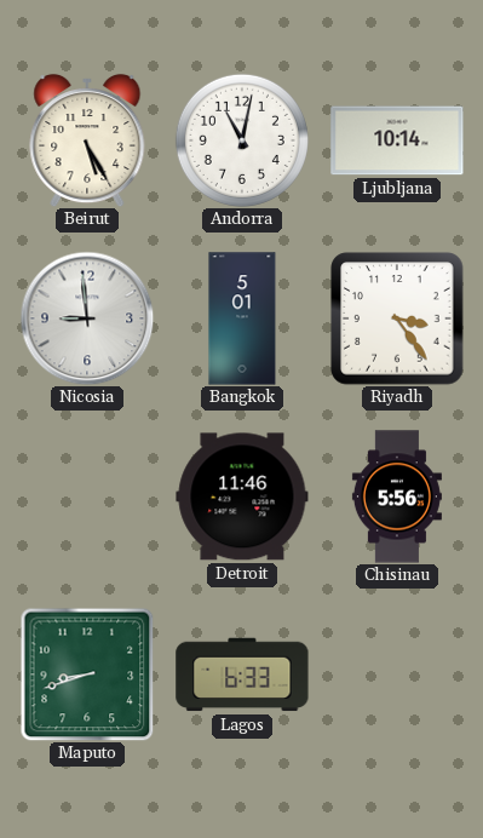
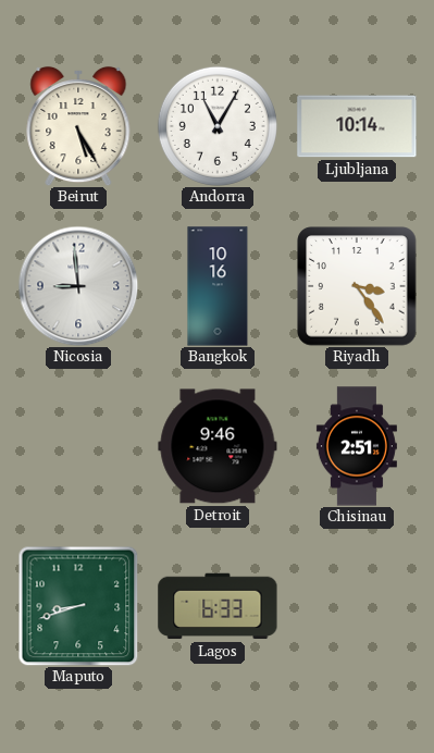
Andorra: 11:02 -> 11:05
Bangkok: 5:01 -> 10:16
Detroit: 11:46 -> 9:46
Chisinau: 5:56 -> 2:51
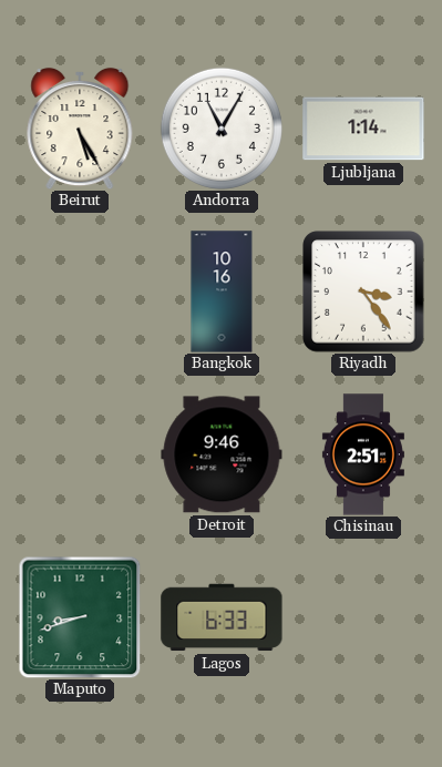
Ljubljana: 10:14 -> 1:14
Nicosia: 8:59 -> none
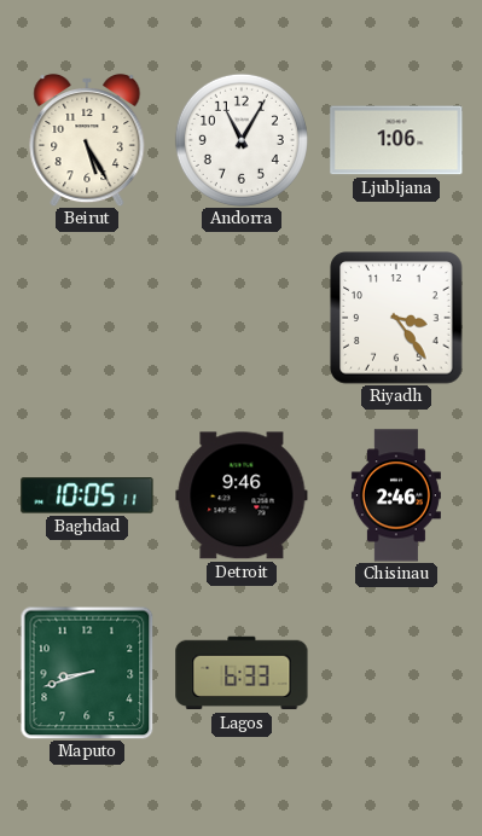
Ljubljana: 1:14 -> 1:06
Bangkok: 10:16 -> none
Baghdad: none -> 10:05
Chisinau: 2:51 -> 2:46
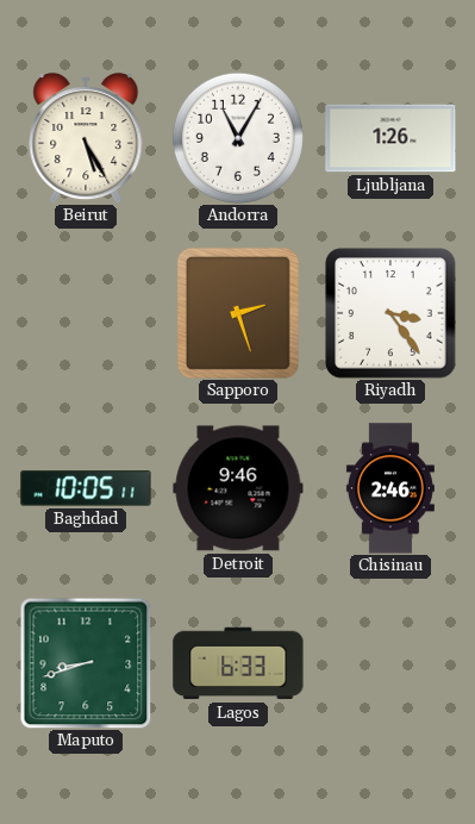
Ljubljana: 1:06 -> 1:26
Sapporo: none -> 2:27
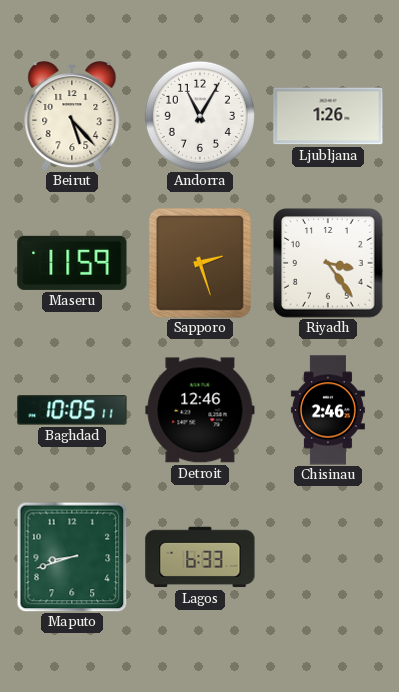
Beirut: 5:25 -> 5:23
Maseru: none -> 11:59
Detroit: 9:46 -> 12:46
